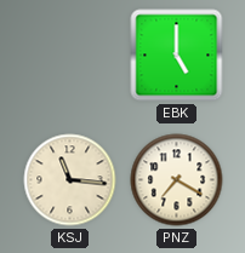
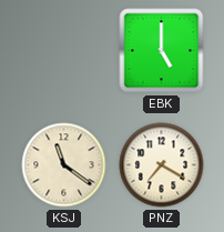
KSJ: 11:16 -> 11:21
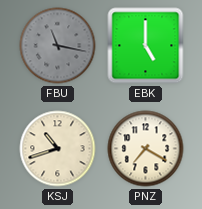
FBU: none -> 11:17
KSJ: 11:21 -> 10:42
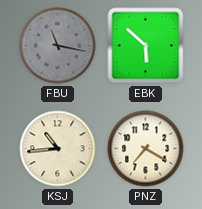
EBK: 5:00 -> 5:52
KSJ: 10:42 -> 10:44
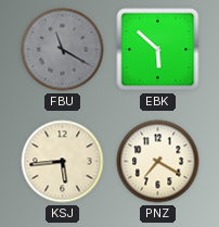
FBU: 11:17 -> 11:20
KSJ: 10:44 -> 5:44
